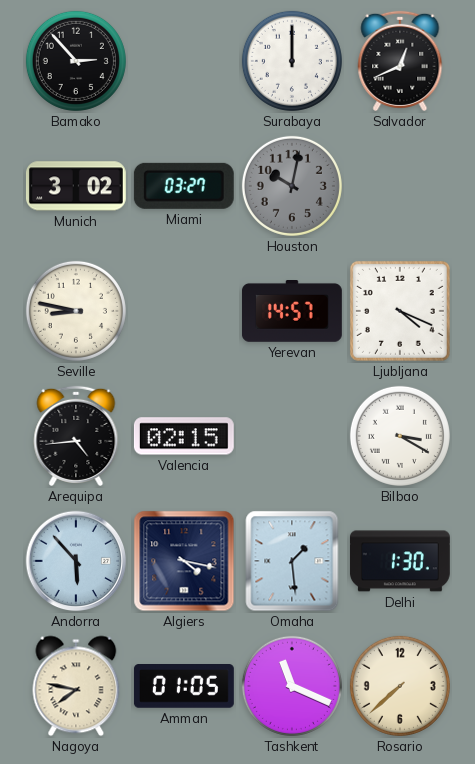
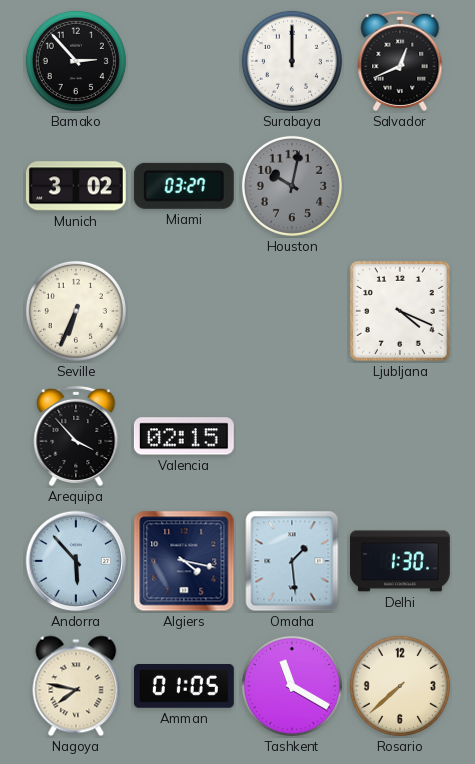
Seville: 8:47 -> 6:34
Yerevan: 14:57 -> none
Arequipa: 4:44 -> 3:53
Bilbao: 3:20 -> none
Tashkent: 11:19 -> 11:20
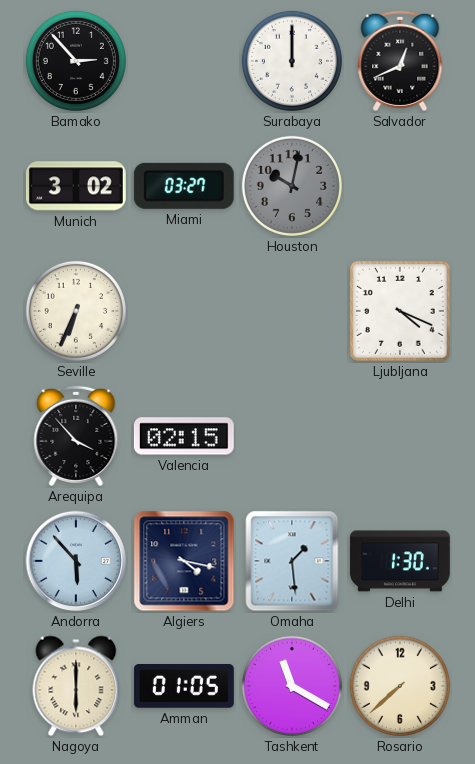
Nagoya: 7:47 -> 6:00
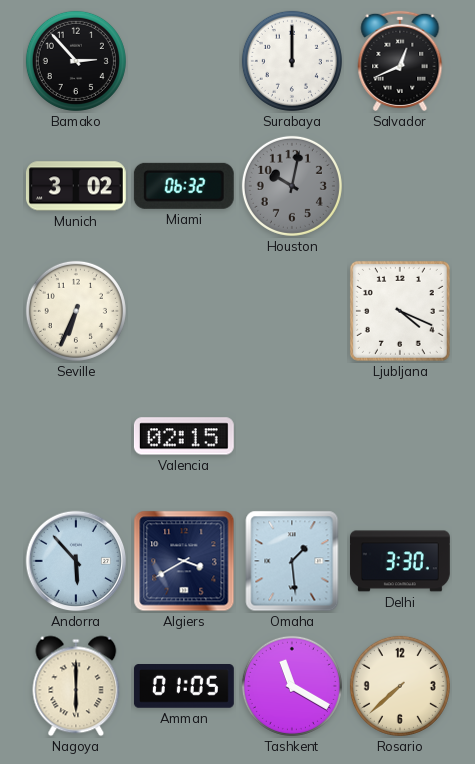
Miami: 03:27 -> 06:32
Arequipa: 3:53 -> none
Algiers: 4:17 -> 3:40
Delhi: 1:30 -> 3:30
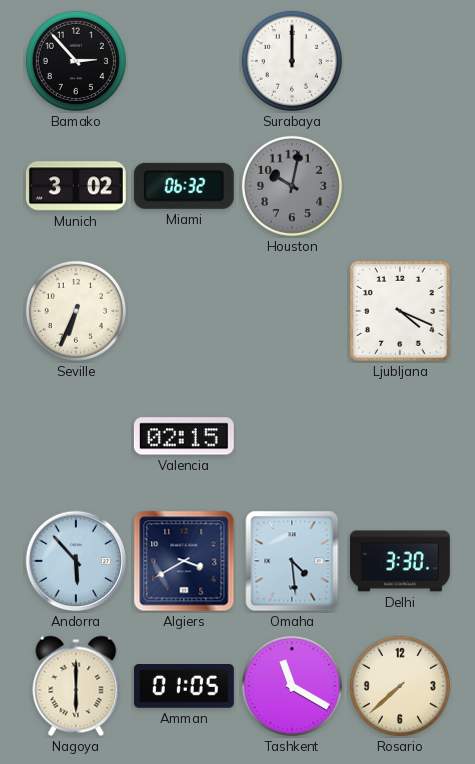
Salvador: 12:41 -> none
Omaha: 1:29 -> 4:29
